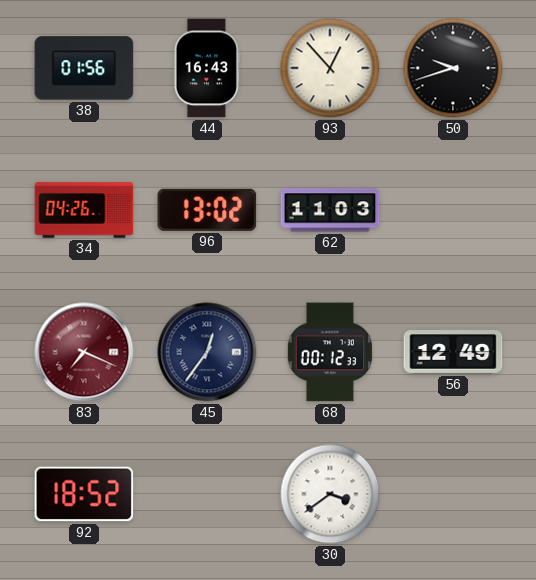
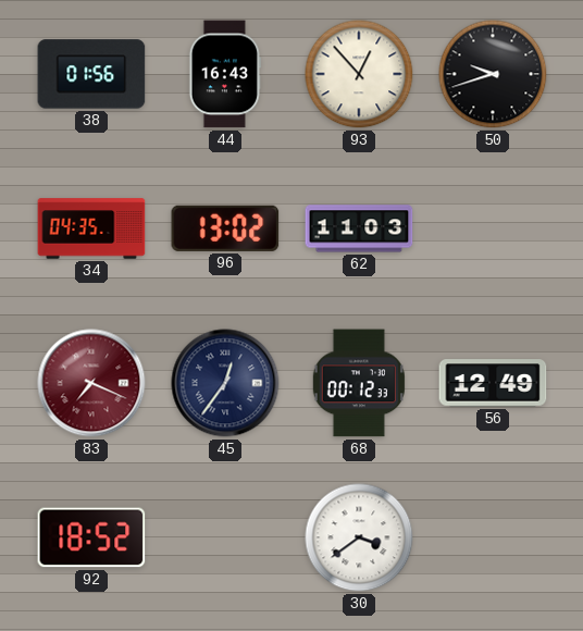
34: 04:26 -> 04:35
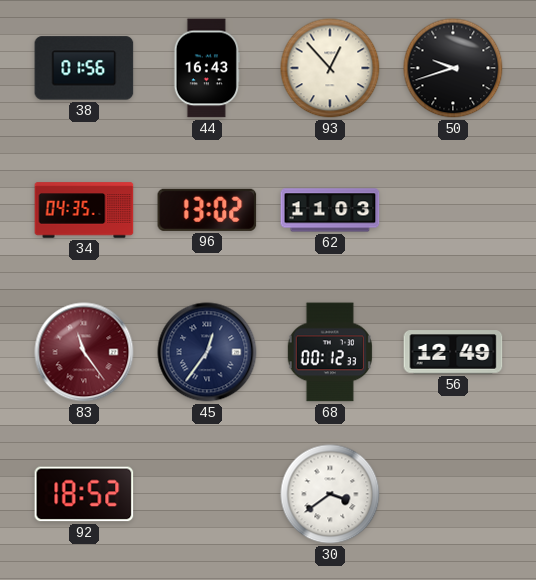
83: 7:19 -> 11:24
